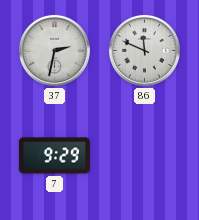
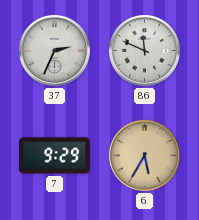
37: 2:32 -> 2:34
6: none -> 5:35
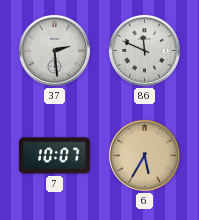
37: 2:34 -> 2:29
7: 9:29 -> 10:07
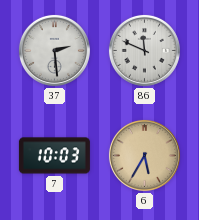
7: 10:07 -> 10:03
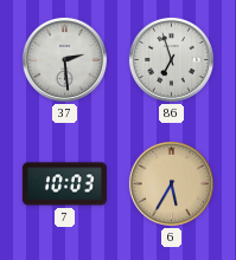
86: 11:49 -> 6:57
